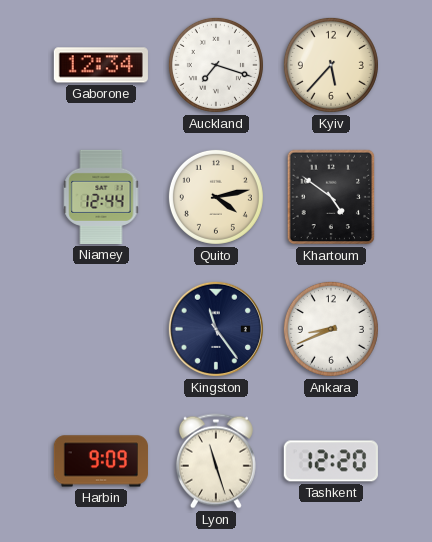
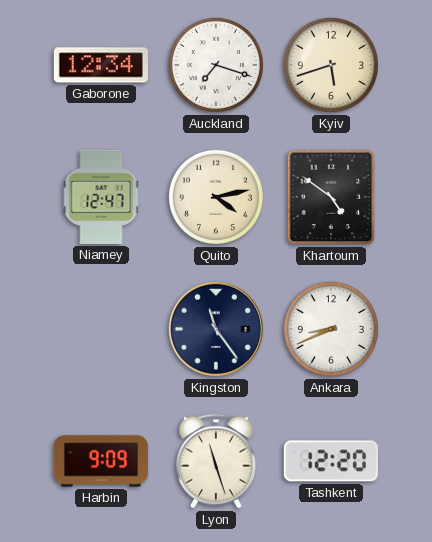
Kyiv: 5:37 -> 5:42
Niamey: 12:44 -> 12:47
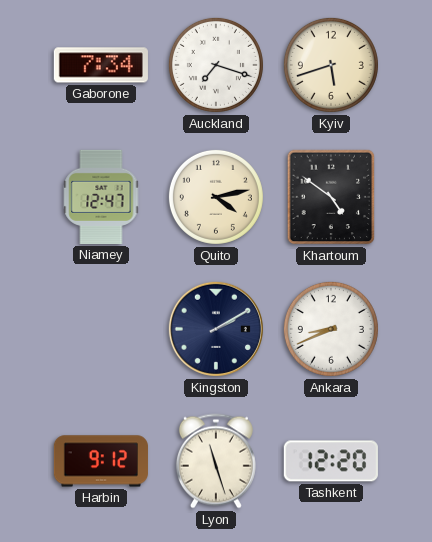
Gaborone: 12:34 -> 7:34
Kingston: 11:24 -> 2:10
Harbin: 9:09 -> 9:12
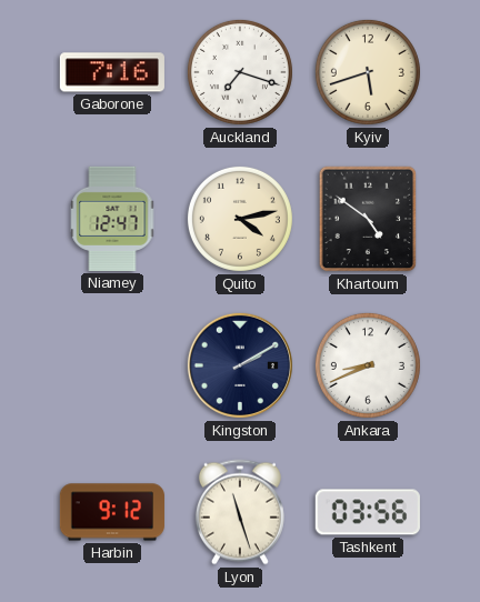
Gaborone: 7:34 -> 7:16
Tashkent: 12:20 -> 03:56
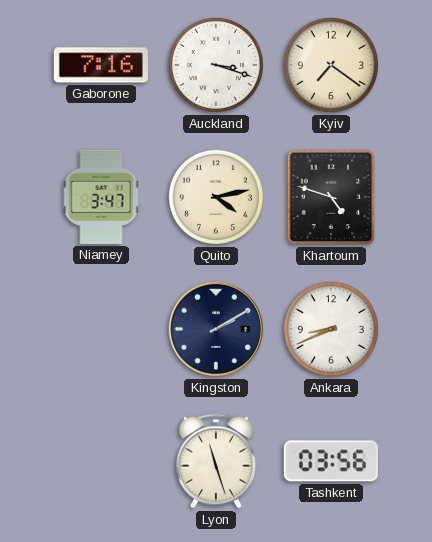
Auckland: 7:18 -> 3:18
Kyiv: 5:42 -> 7:21
Niamey: 12:47 -> 3:47
Khartoum: 4:51 -> 4:48
Harbin: 9:12 -> none
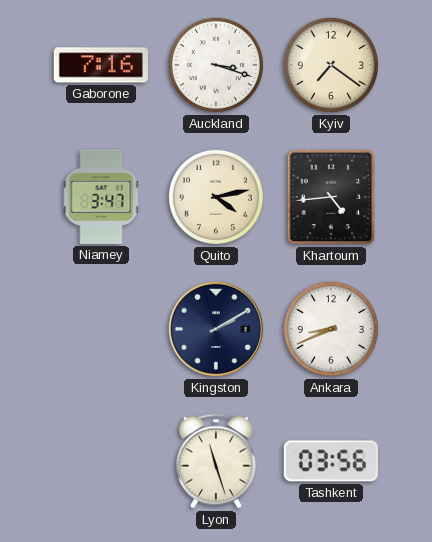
Khartoum: 4:48 -> 4:44
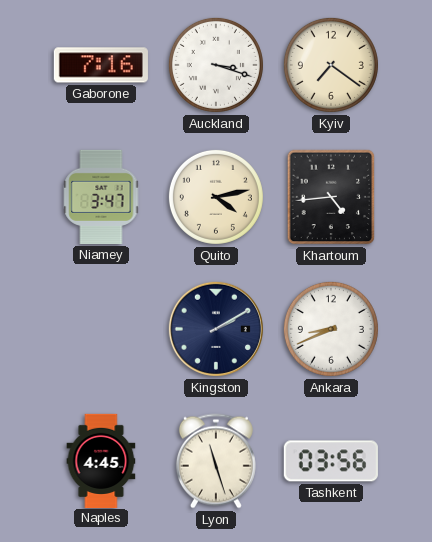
Naples: none -> 4:45
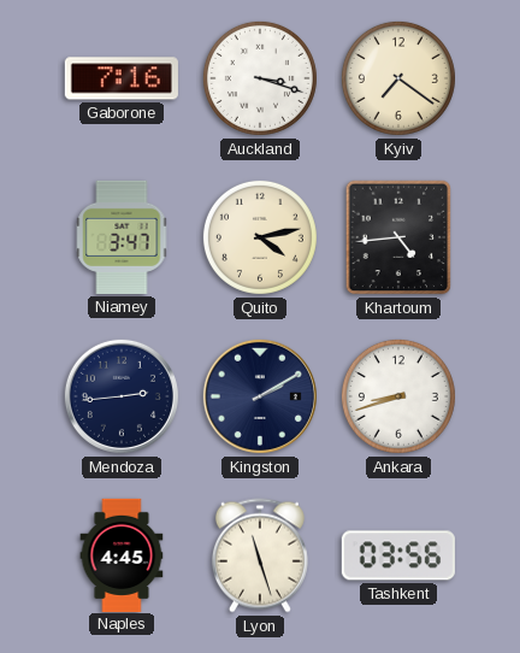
Mendoza: none -> 2:44
Ankara: 8:41 -> 8:42
